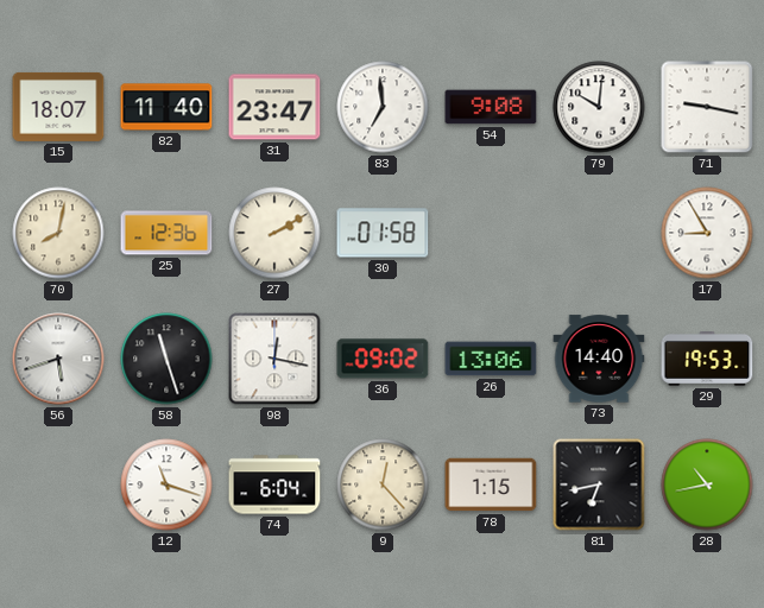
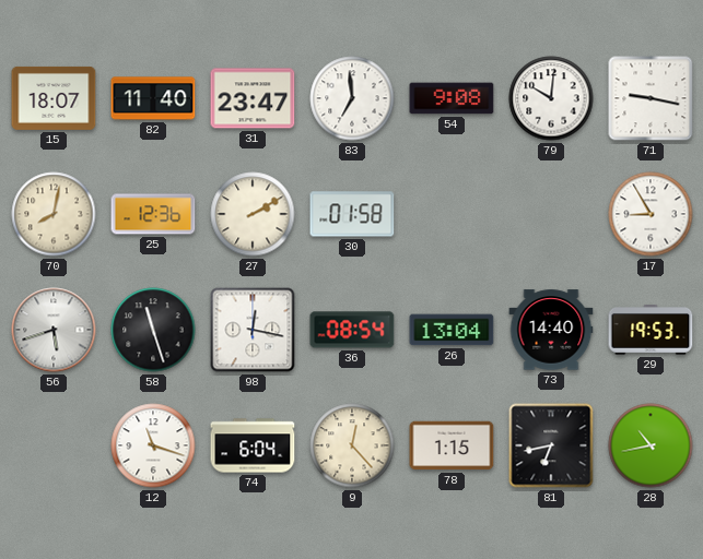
36: 09:02 -> 08:54
26: 13:06 -> 13:04
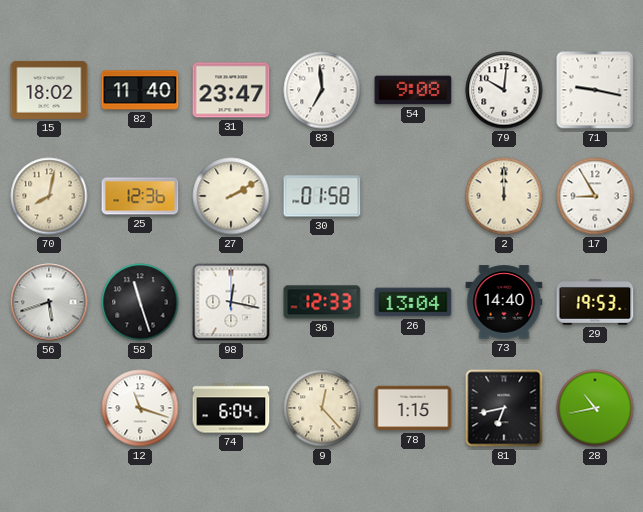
15: 18:07 -> 18:02
2: none -> 12:00
36: 08:54 -> 12:33
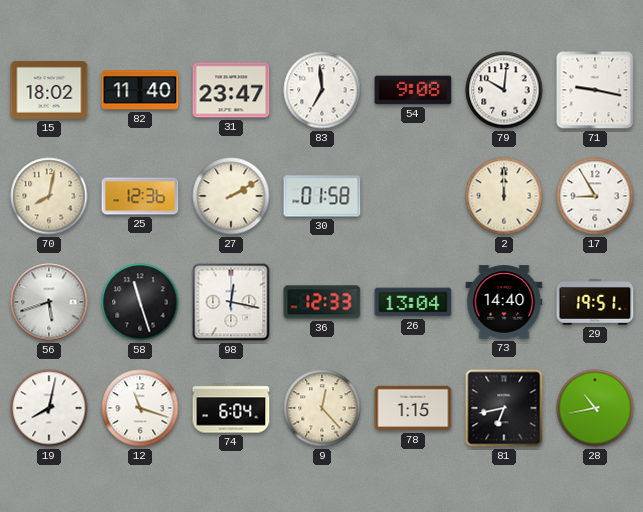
29: 19:53 -> 19:51
19: none -> 8:02
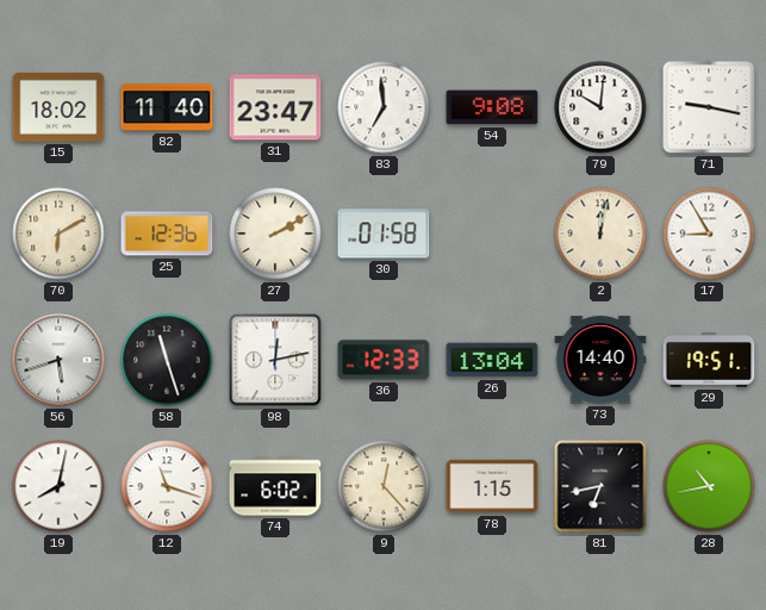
70: 8:02 -> 6:10
2: 12:00 -> 12:02
98: 12:17 -> 12:13
74: 6:04 -> 6:02
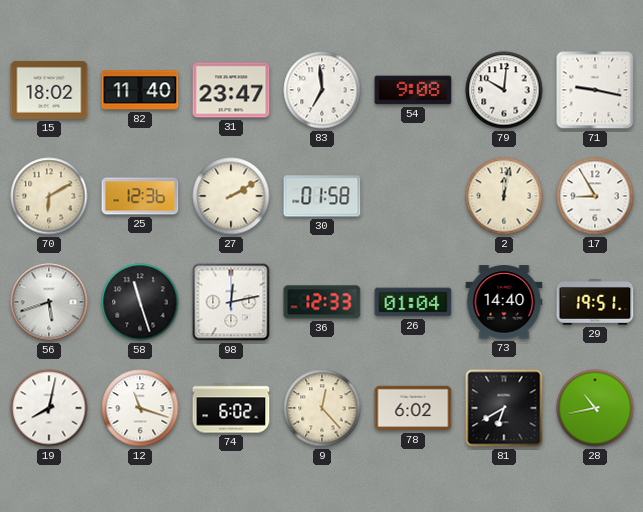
26: 13:04 -> 01:04
78: 1:15 -> 6:02
81: 6:43 -> 6:40
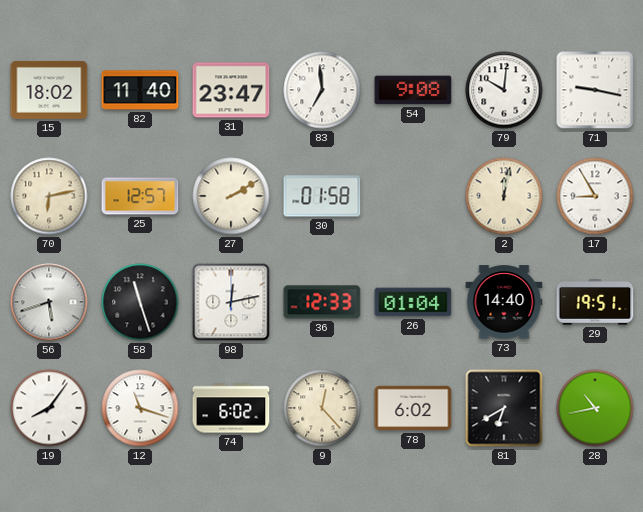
70: 6:10 -> 6:13
25: 12:36 -> 12:57
19: 8:02 -> 8:06
